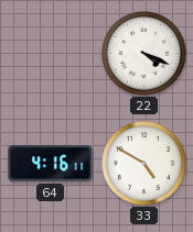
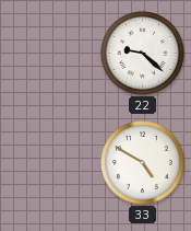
22: 4:19 -> 9:22
64: 4:16 -> none
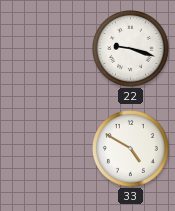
22: 9:22 -> 9:18
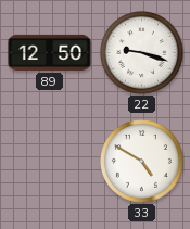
89: none -> 12:50
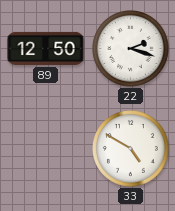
22: 9:18 -> 2:18
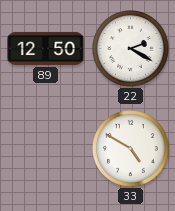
22: 2:18 -> 2:20
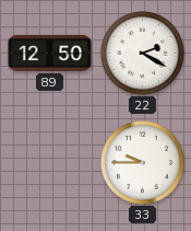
33: 4:50 -> 9:45
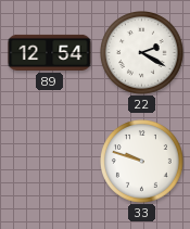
89: 12:50 -> 12:54
33: 9:45 -> 9:48
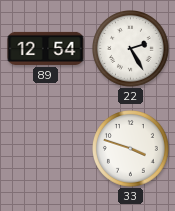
22: 2:20 -> 2:25
33: 9:48 -> 3:48
